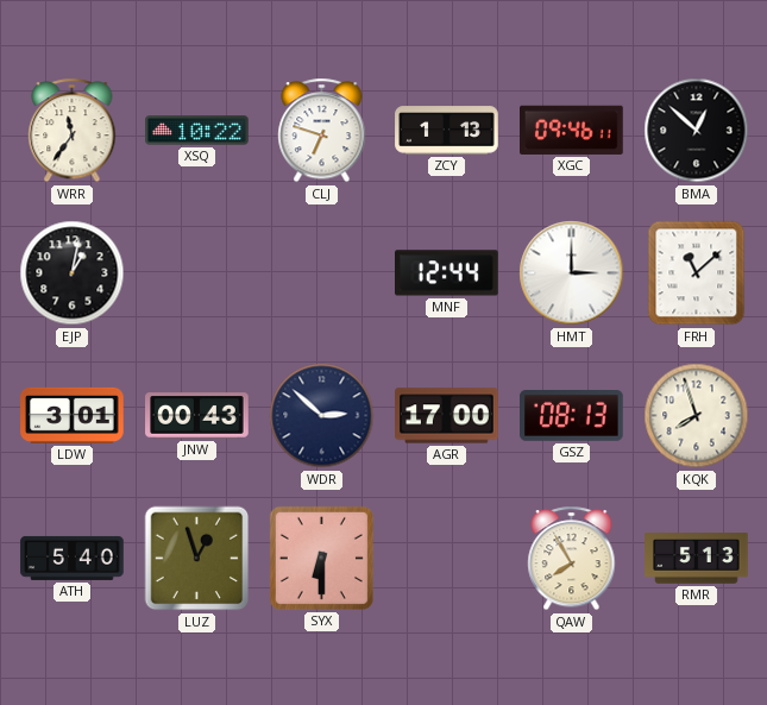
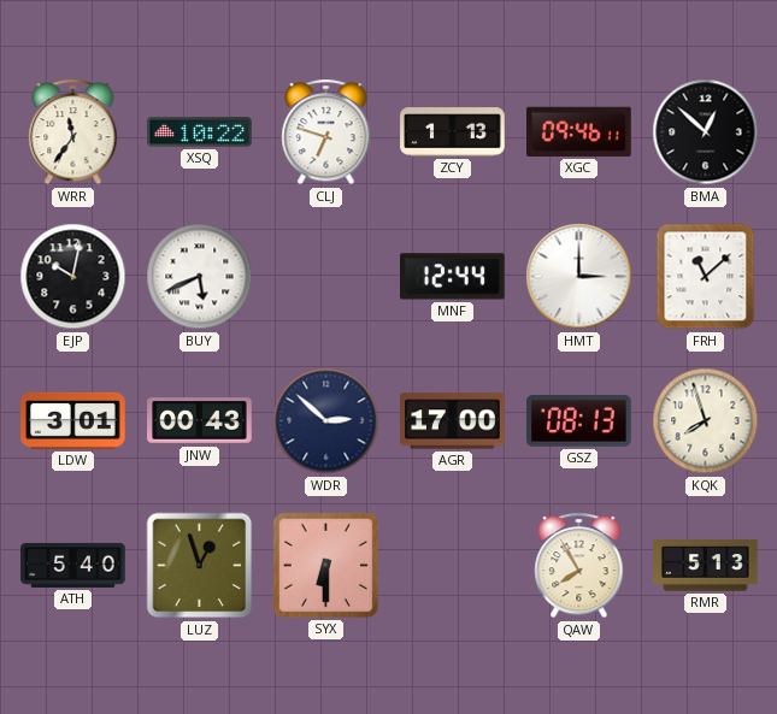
EJP: 1:02 -> 10:02
BUY: none -> 5:41
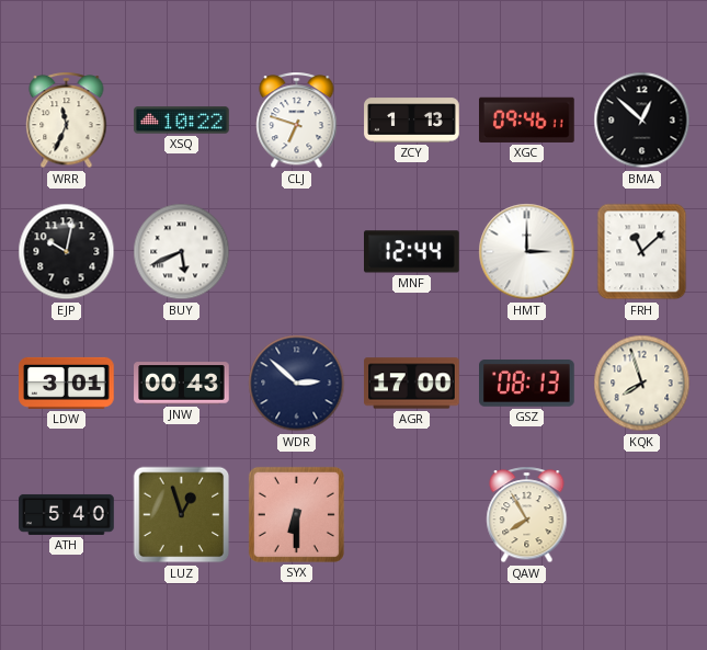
WRR: 11:36 -> 11:34
RMR: 5:13 -> none
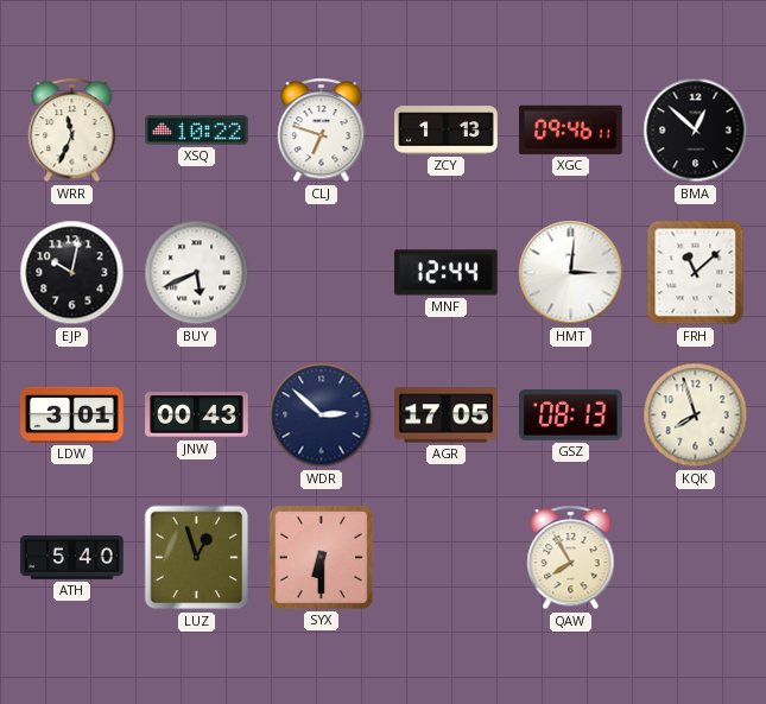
HMT: 3:00 -> 3:01
AGR: 17:00 -> 17:05
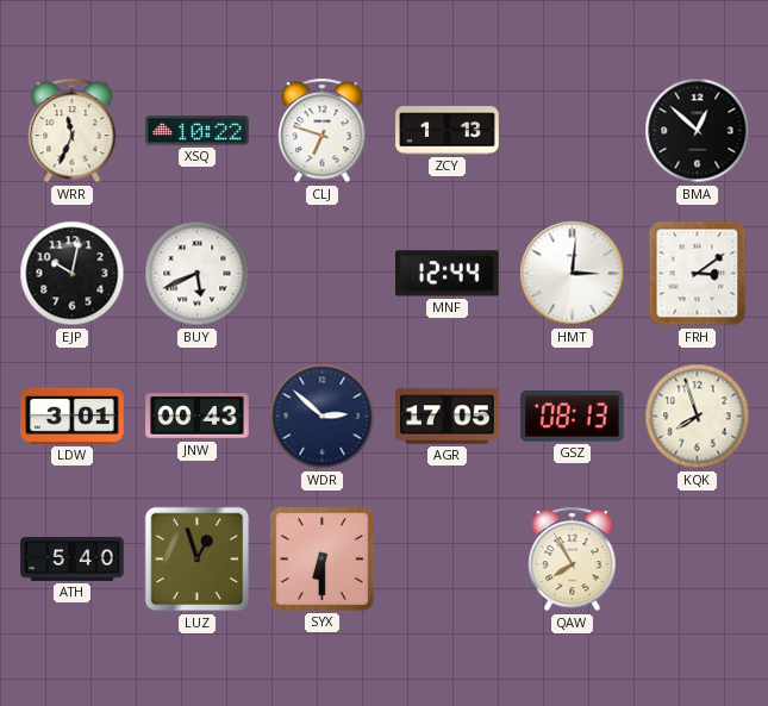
XGC: 09:46 -> none
FRH: 11:08 -> 3:09
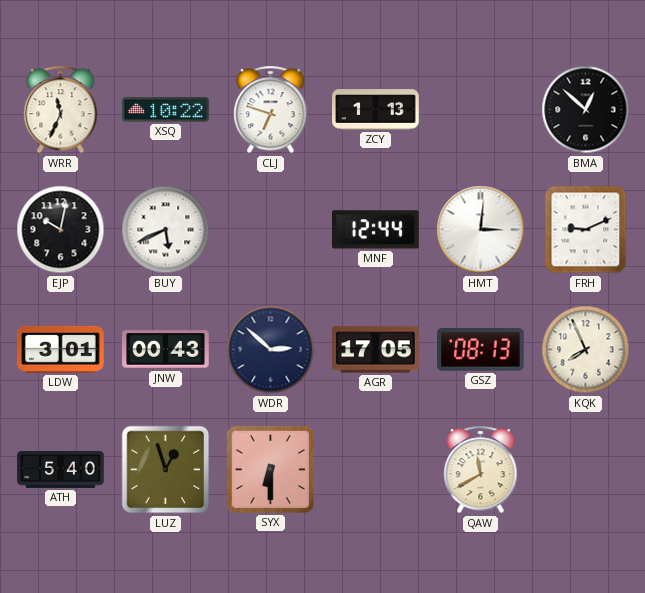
FRH: 3:09 -> 9:11
KQK: 7:57 -> 7:56
QAW: 7:55 -> 11:40
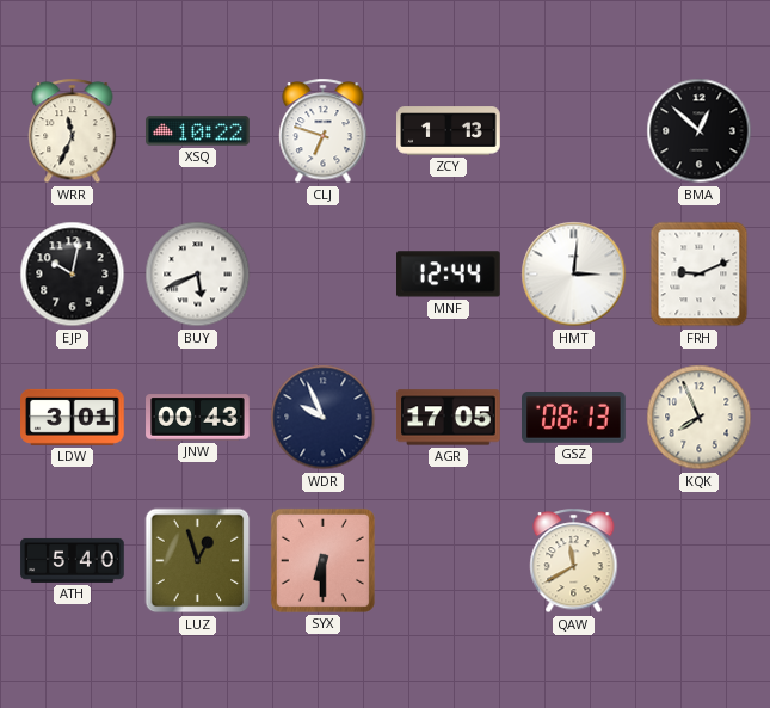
WDR: 2:52 -> 9:56
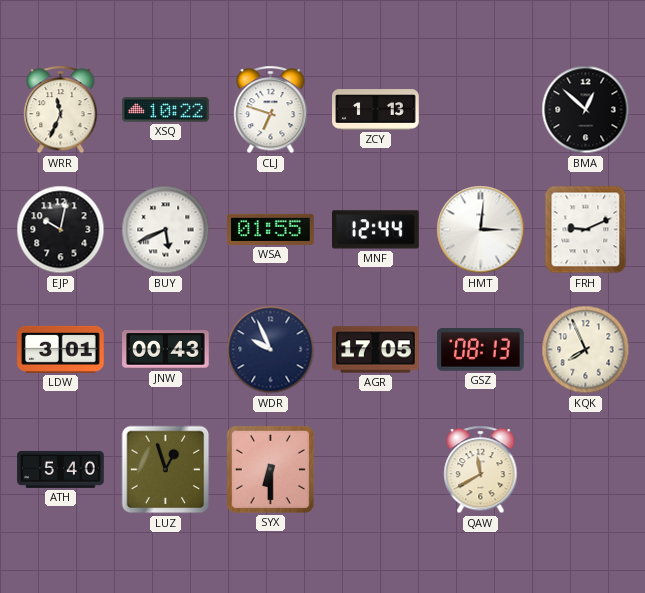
WSA: none -> 01:55
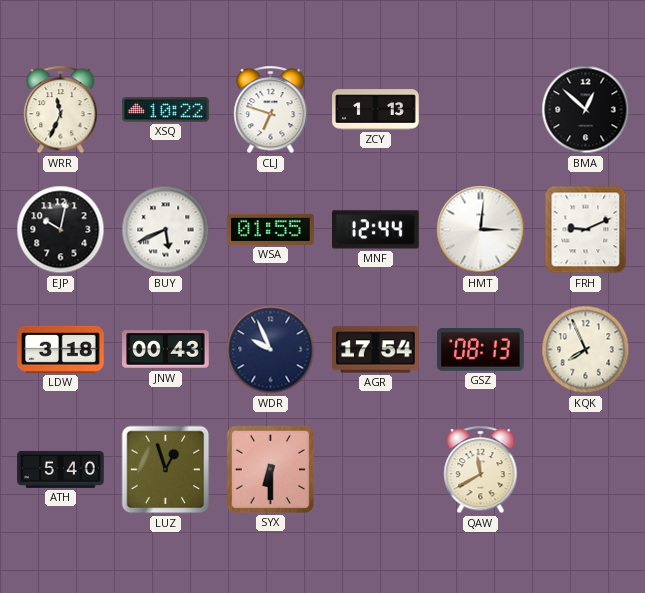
LDW: 3:01 -> 3:18
AGR: 17:05 -> 17:54
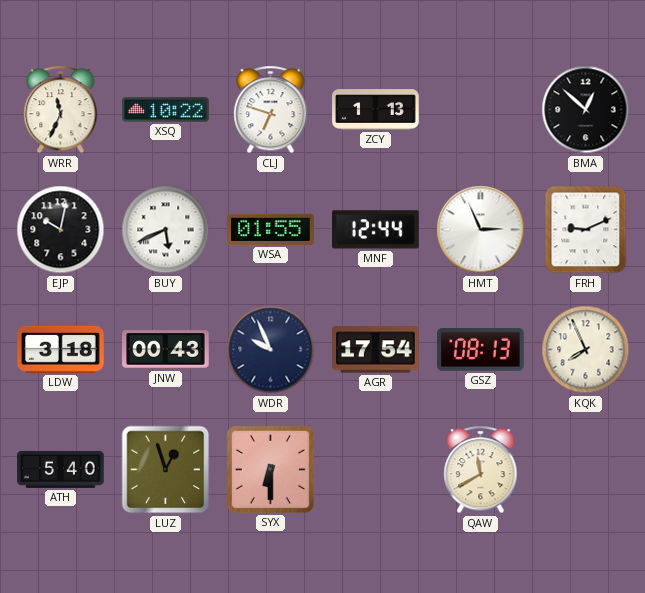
HMT: 3:01 -> 2:56
